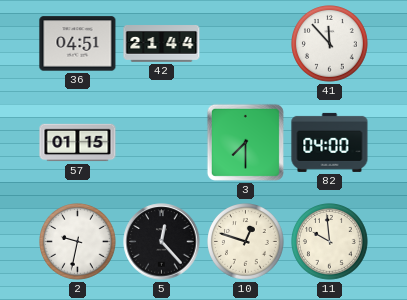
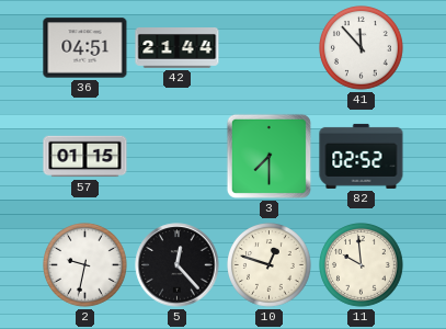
82: 04:00 -> 02:52
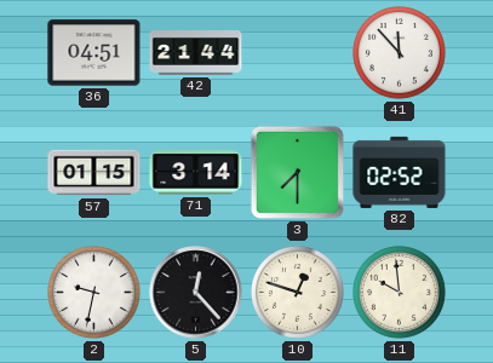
71: none -> 3:14
